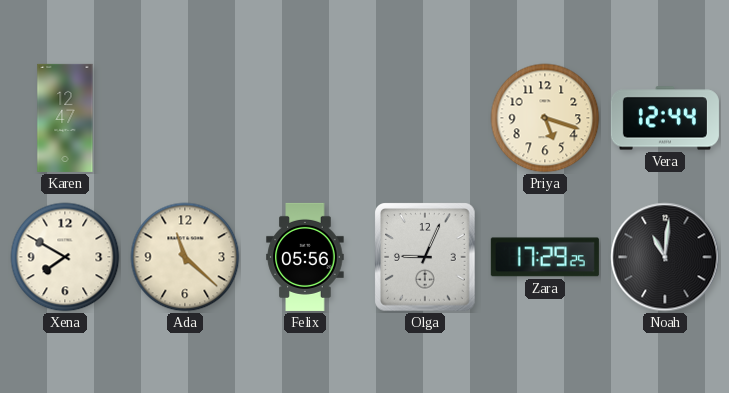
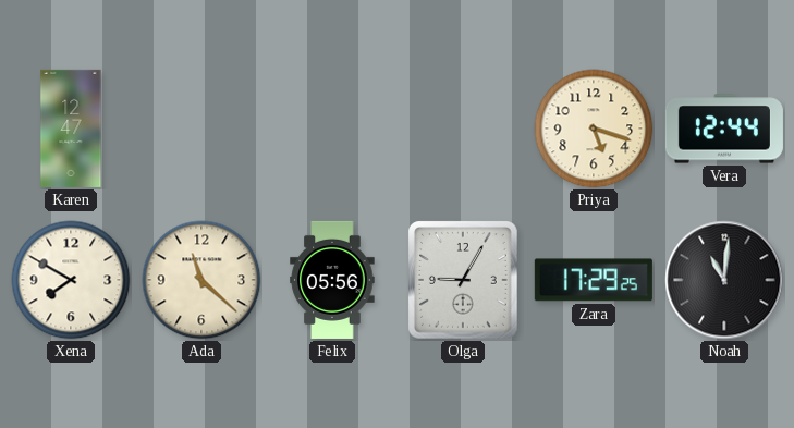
Olga: 9:04 -> 9:05
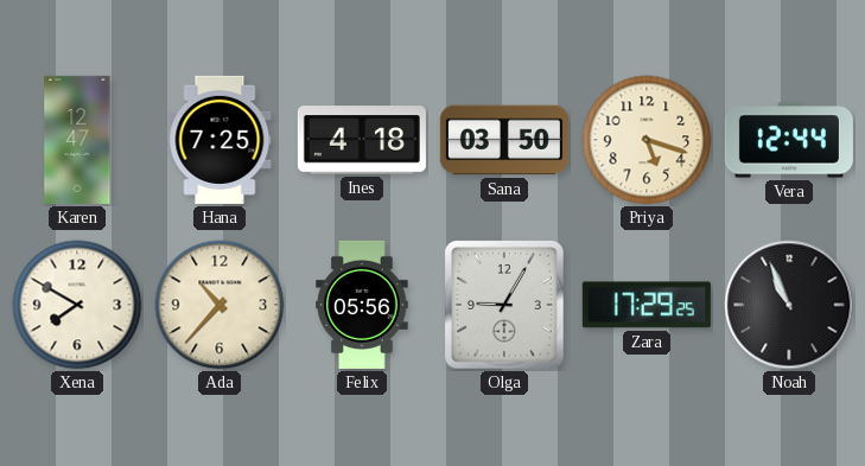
Hana: none -> 7:25
Ines: none -> 4:18
Sana: none -> 03:50
Ada: 11:22 -> 10:37
Noah: 11:01 -> 10:56
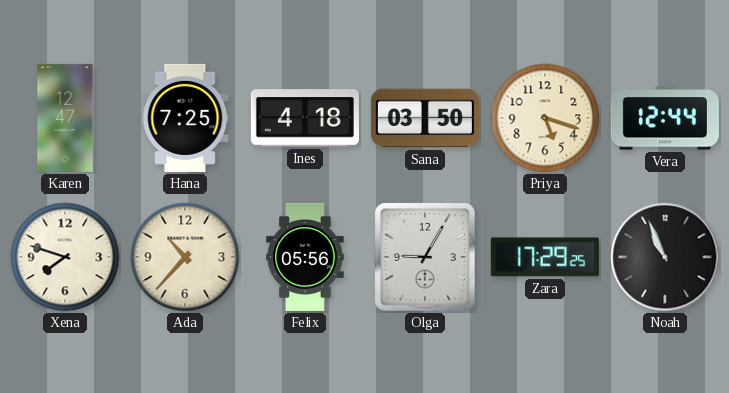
Xena: 7:50 -> 7:48
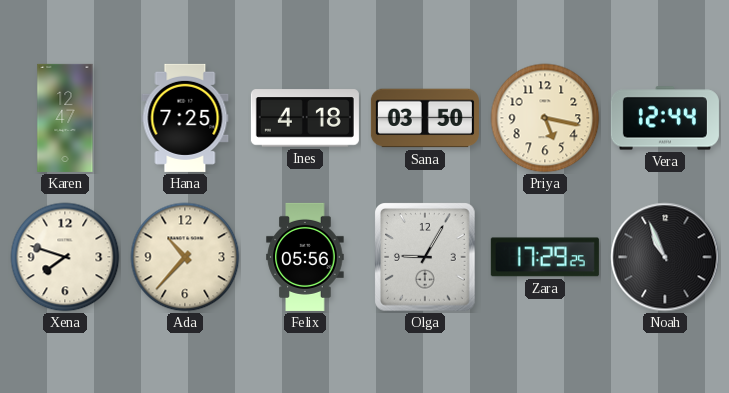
Priya: 5:18 -> 5:17
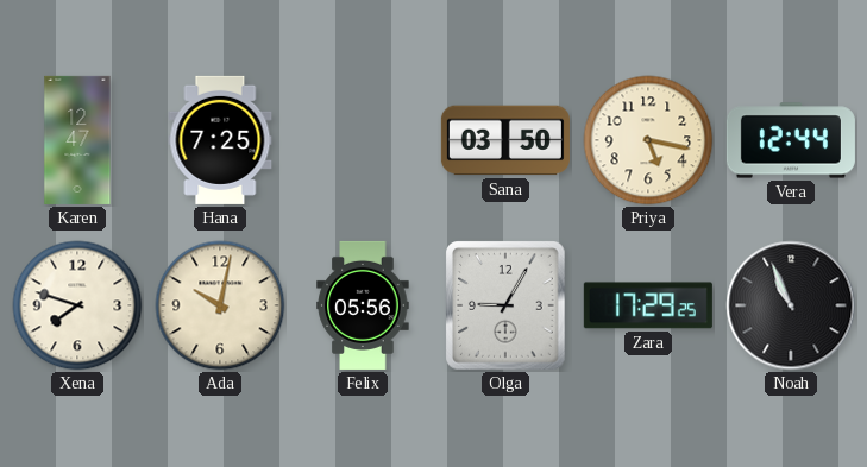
Ines: 4:18 -> none
Ada: 10:37 -> 10:02
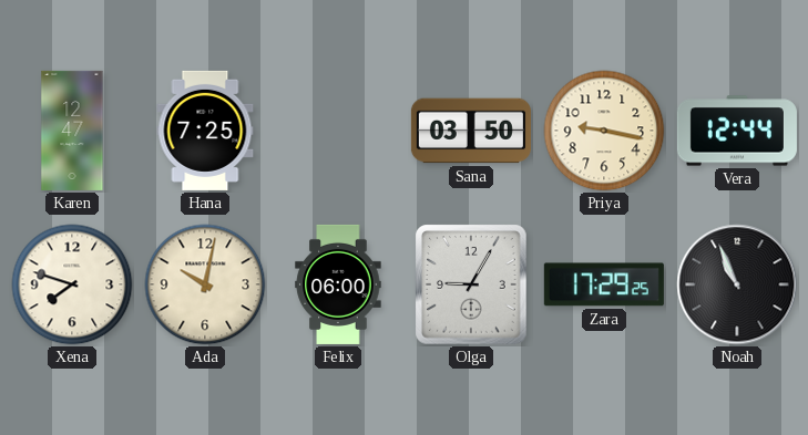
Priya: 5:17 -> 9:17
Felix: 05:56 -> 06:00
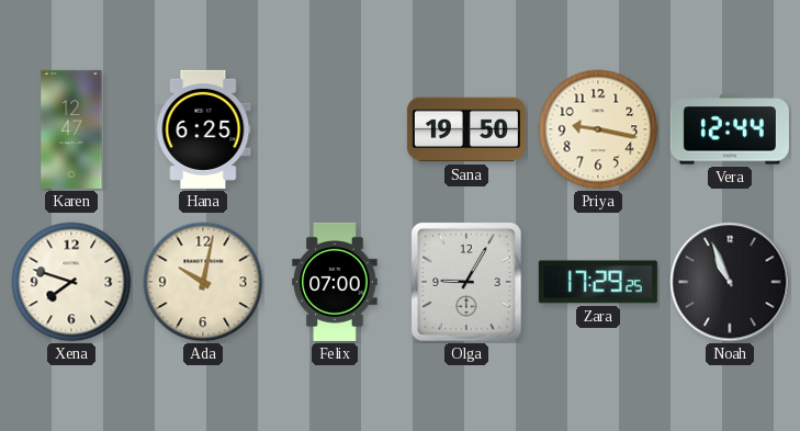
Hana: 7:25 -> 6:25
Sana: 03:50 -> 19:50
Felix: 06:00 -> 07:00
